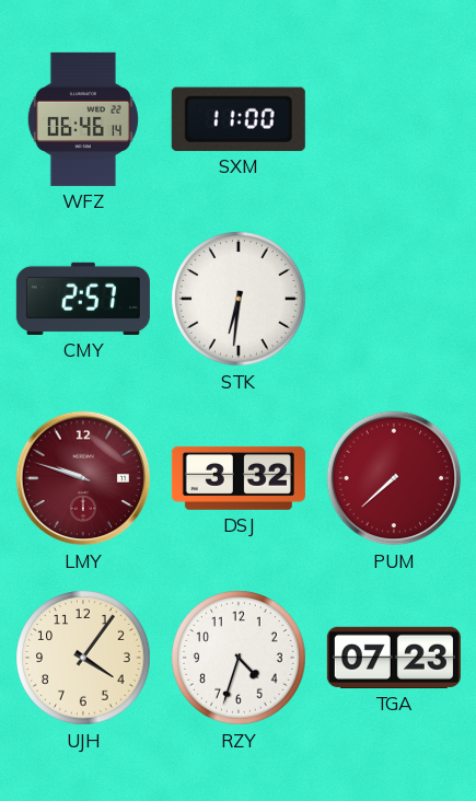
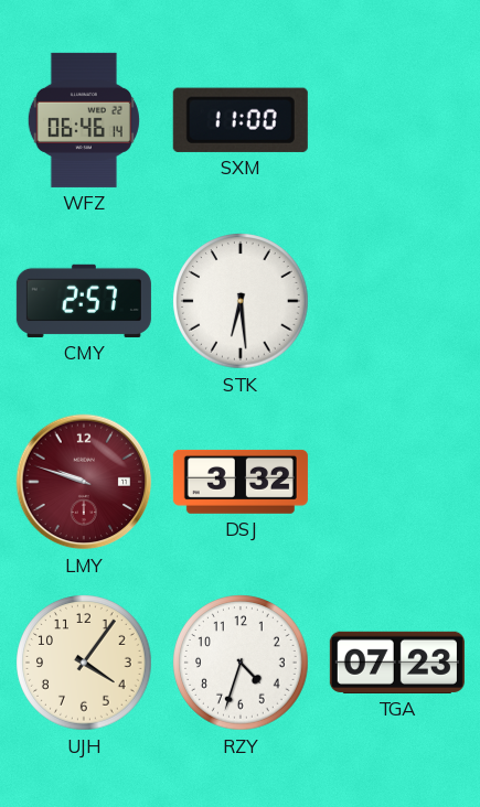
STK: 6:31 -> 6:29
PUM: 7:38 -> none
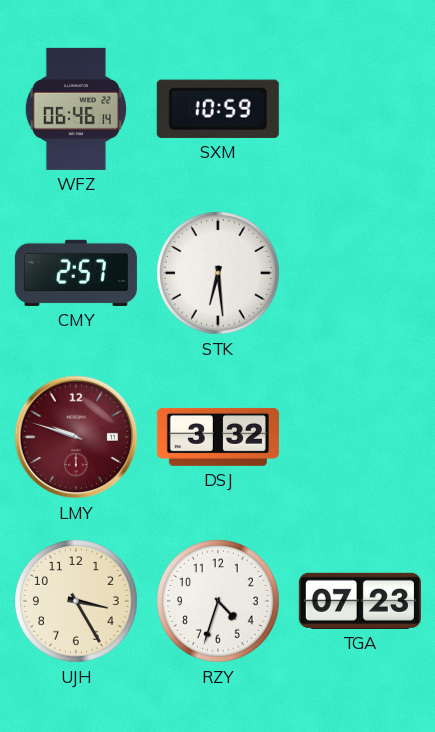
SXM: 11:00 -> 10:59
UJH: 4:06 -> 3:25
